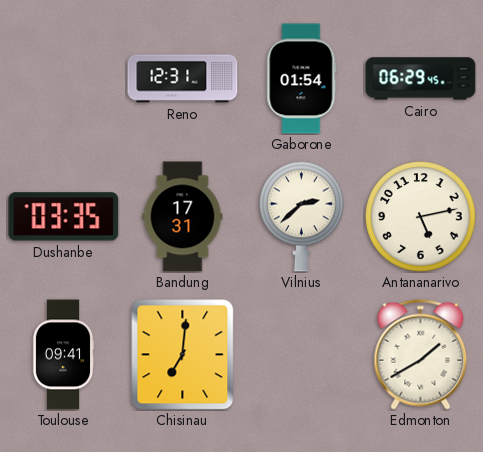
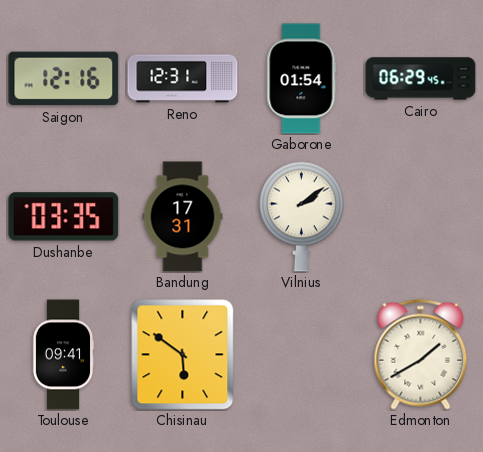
Saigon: none -> 12:16
Vilnius: 2:38 -> 2:09
Antananarivo: 5:13 -> none
Chisinau: 7:01 -> 5:51
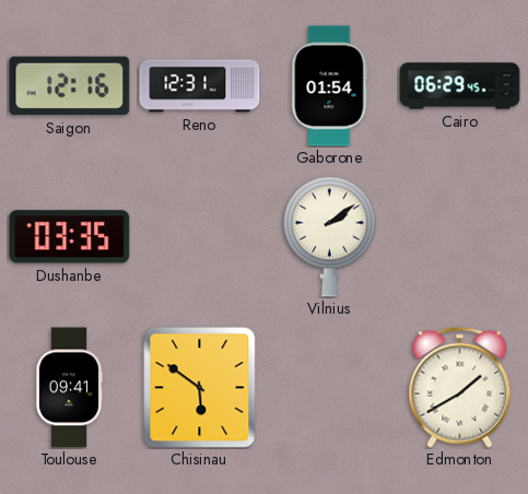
Bandung: 17:31 -> none
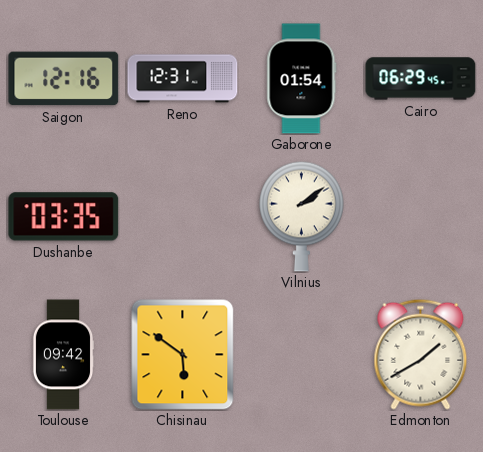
Toulouse: 09:41 -> 09:42
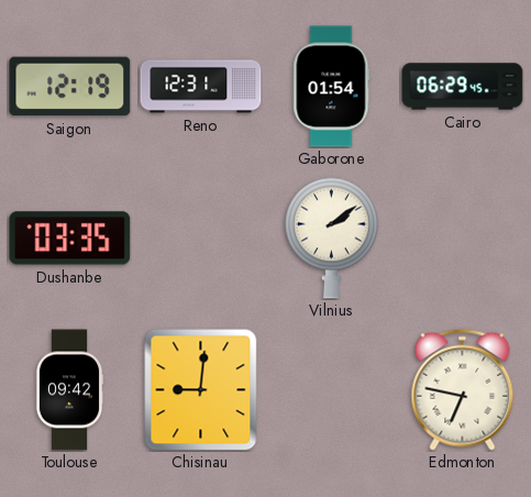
Saigon: 12:16 -> 12:19
Chisinau: 5:51 -> 9:01
Edmonton: 1:40 -> 6:47
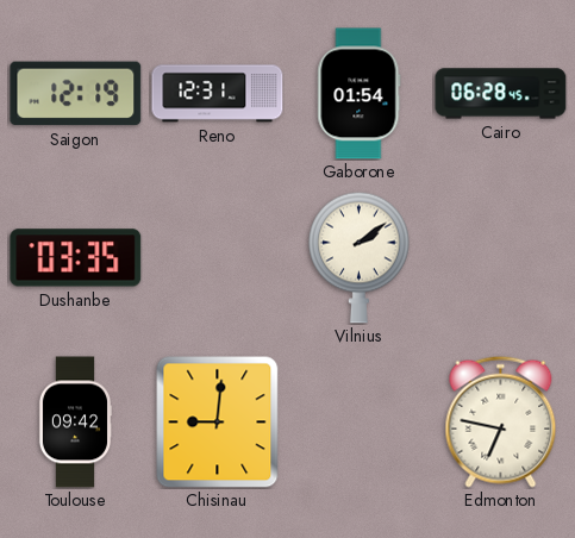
Cairo: 06:29 -> 06:28
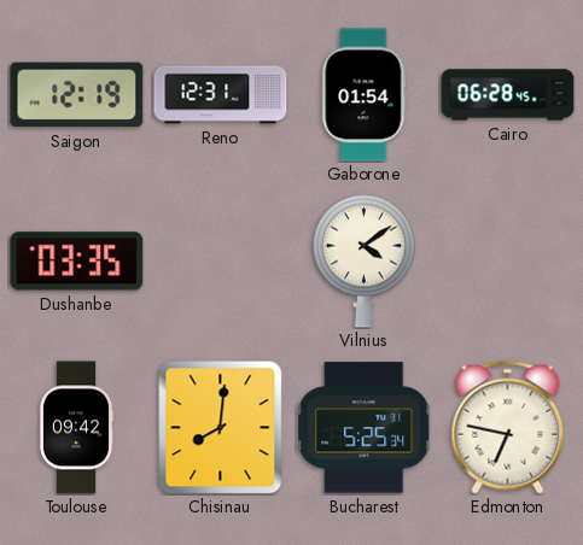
Vilnius: 2:09 -> 4:09
Chisinau: 9:01 -> 8:01
Bucharest: none -> 5:25
